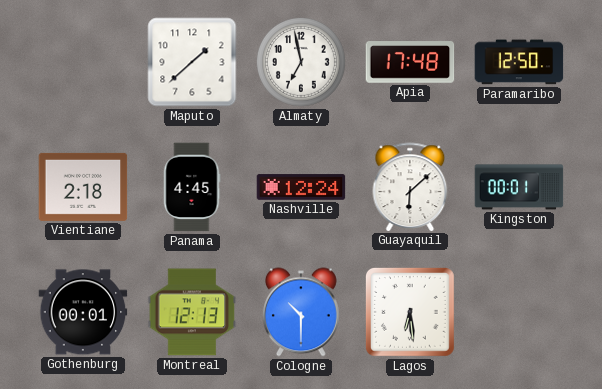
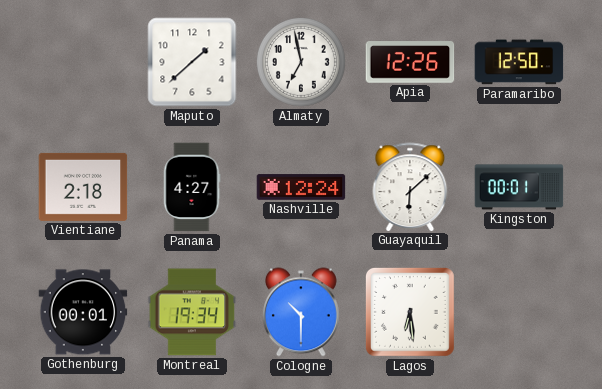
Apia: 17:48 -> 12:26
Panama: 4:45 -> 4:27
Montreal: 12:13 -> 19:34
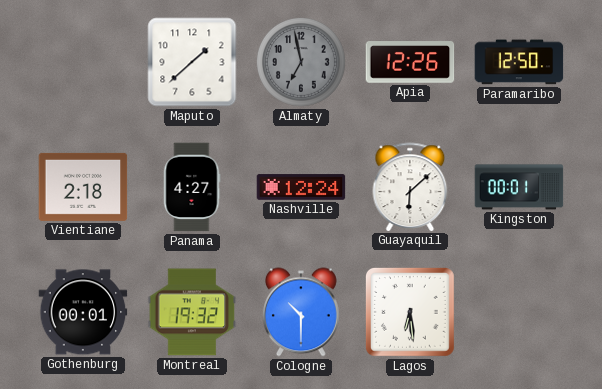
Almaty dial: white -> grey
Montreal: 19:34 -> 19:32
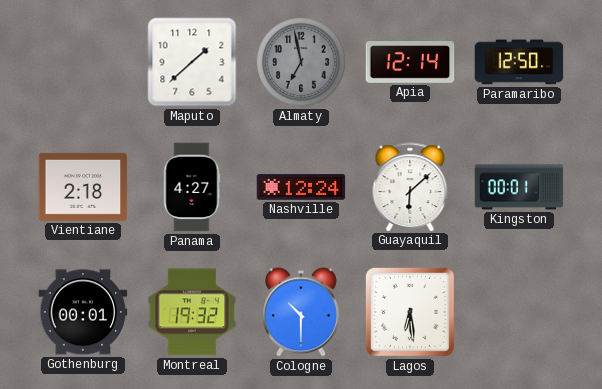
Apia: 12:26 -> 12:14
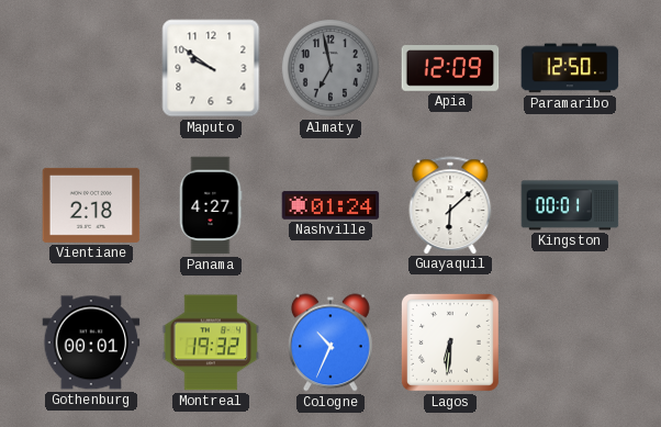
Maputo: 1:38 -> 9:51
Apia: 12:14 -> 12:09
Nashville: 12:24 -> 01:24
Cologne: 10:30 -> 10:34
Lagos: 6:29 -> 6:31
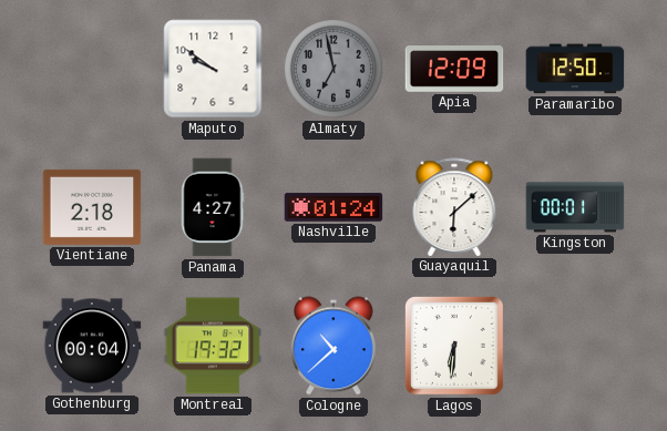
Gothenburg: 00:01 -> 00:04
Cologne: 10:34 -> 10:38
